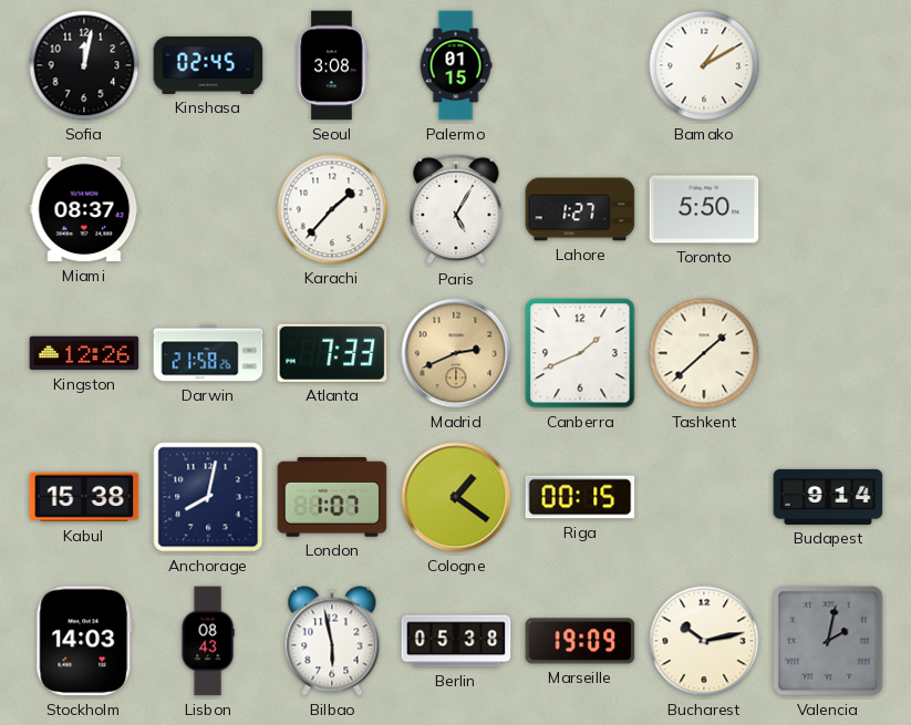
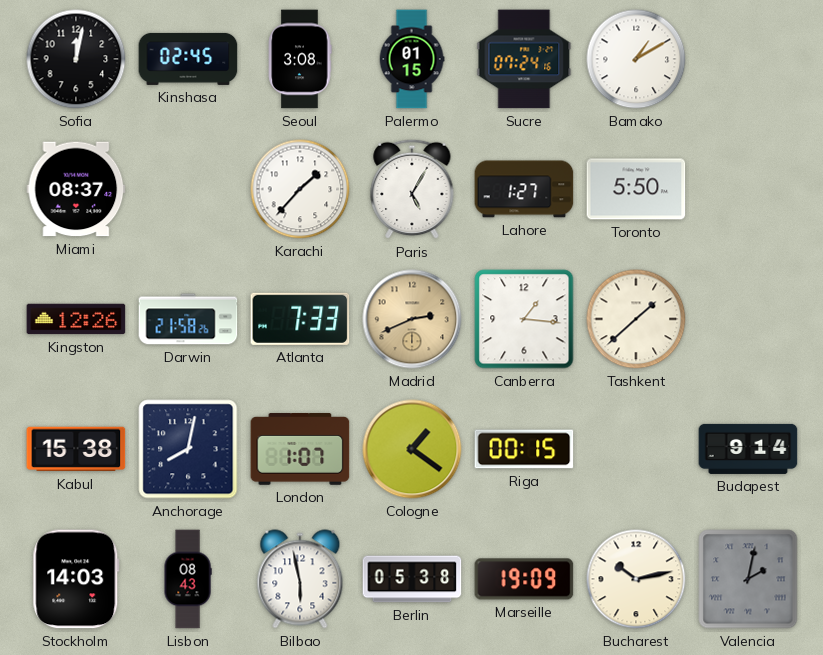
Sucre: none -> 07:24
Canberra: 1:41 -> 1:16
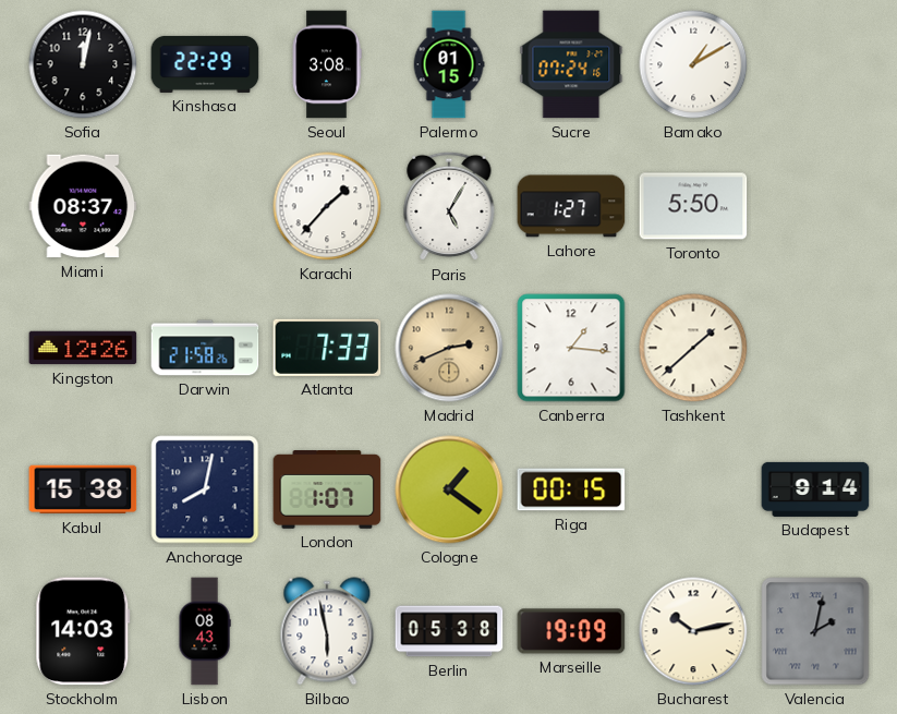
Kinshasa: 02:45 -> 22:29
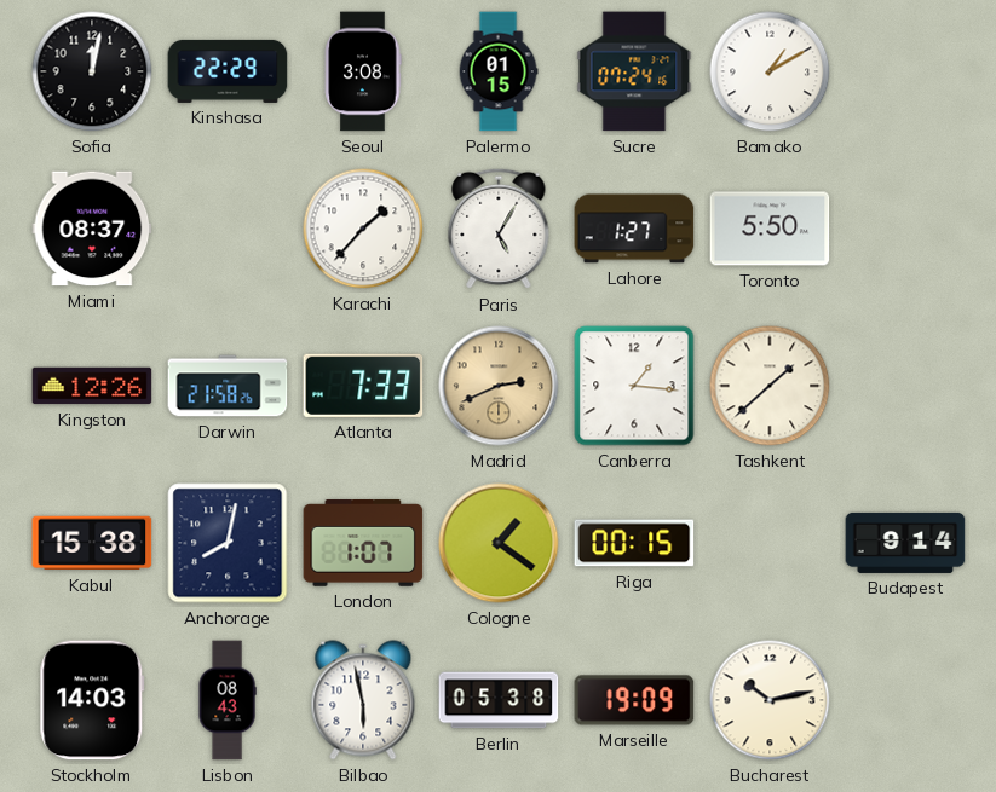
Valencia: 2:02 -> none
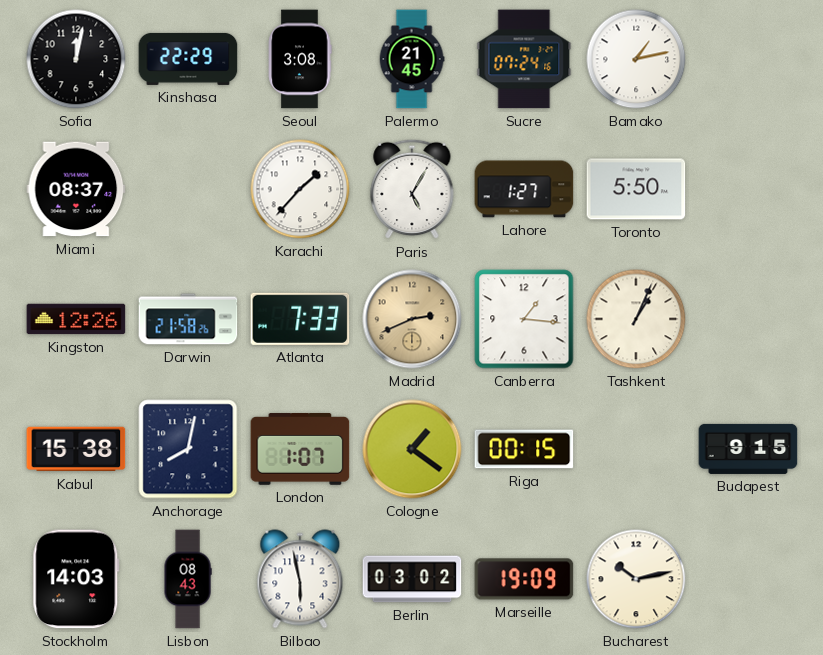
Palermo: 01:15 -> 21:45
Bamako: 1:10 -> 1:13
Tashkent: 1:38 -> 1:04
Budapest: 9:14 -> 9:15
Berlin: 05:38 -> 03:02
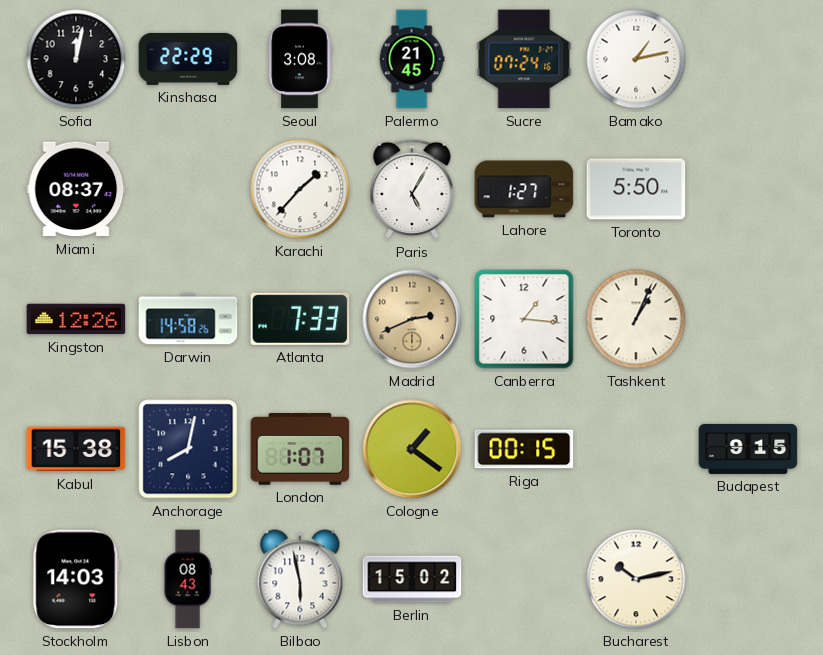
Darwin: 21:58 -> 14:58
Berlin: 03:02 -> 15:02
Marseille: 19:09 -> none
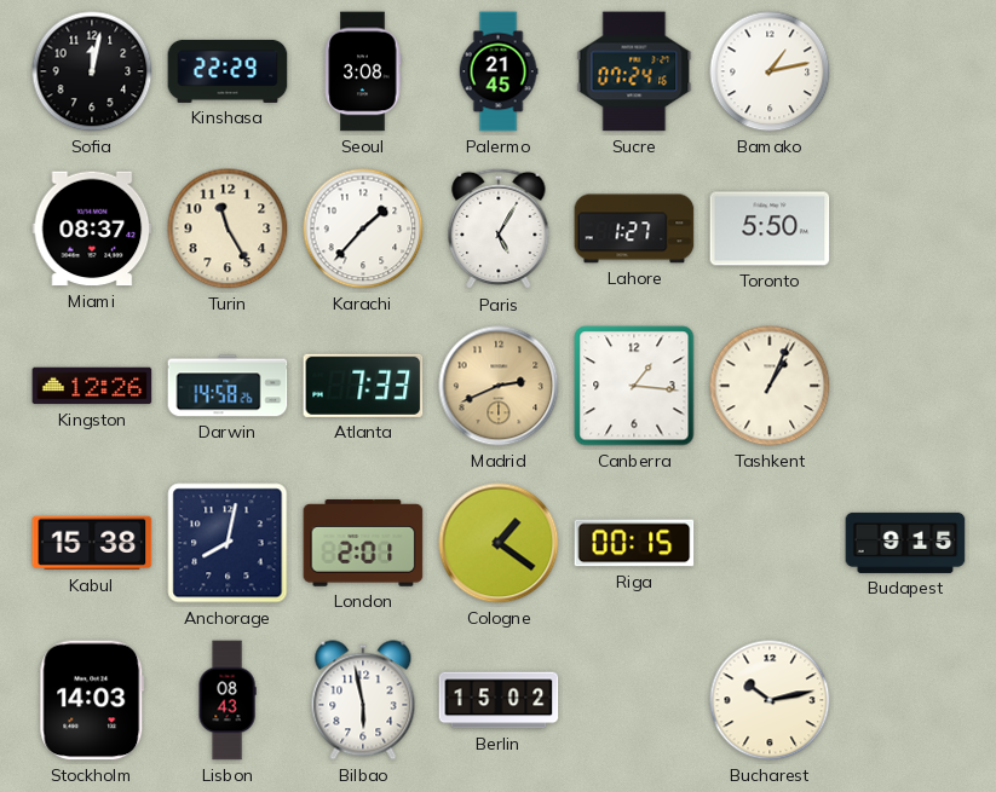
Turin: none -> 11:25
London: 1:07 -> 2:01
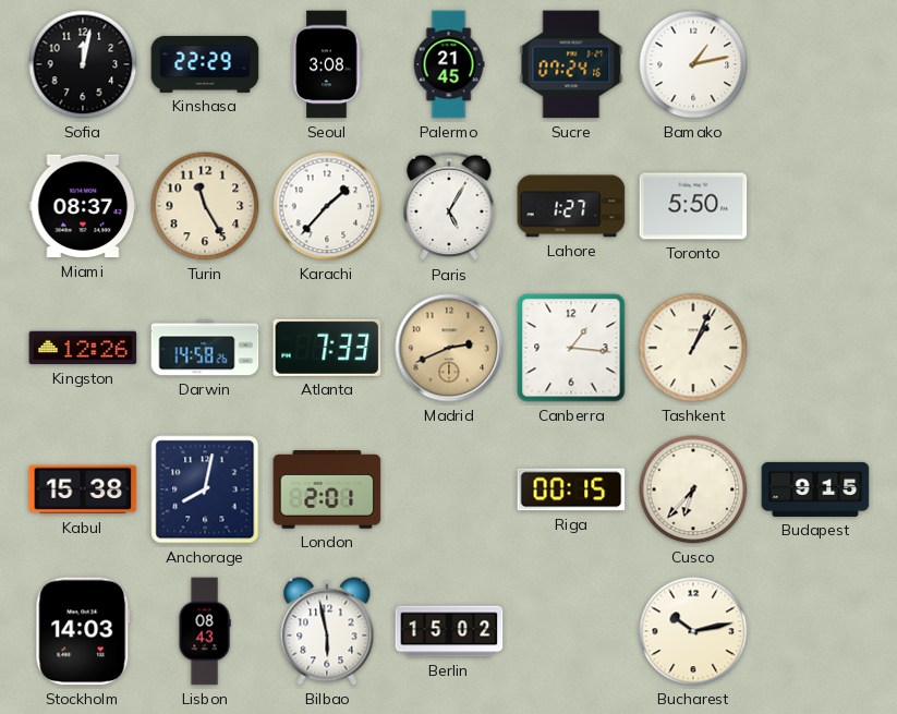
Cologne: 1:21 -> none
Cusco: none -> 6:37
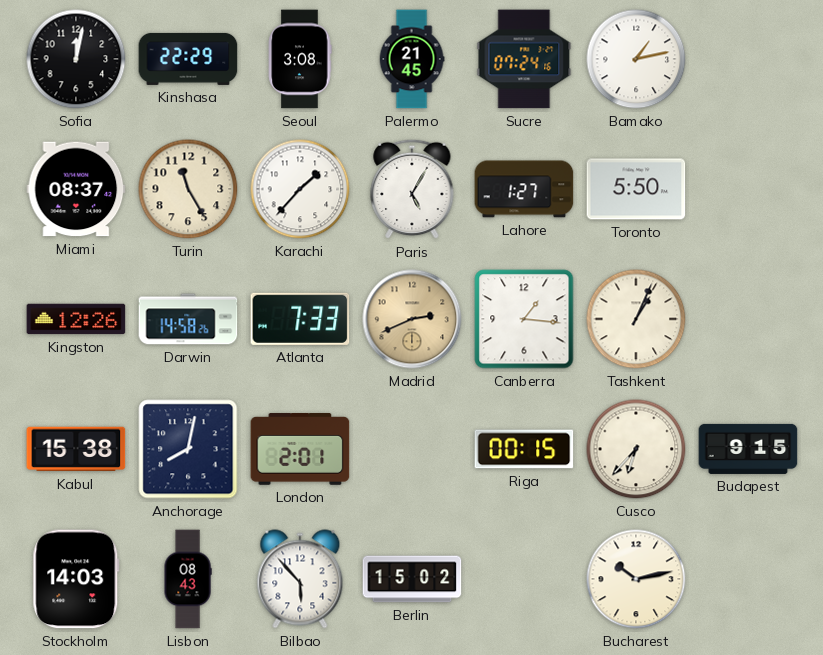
Bilbao: 5:58 -> 5:53
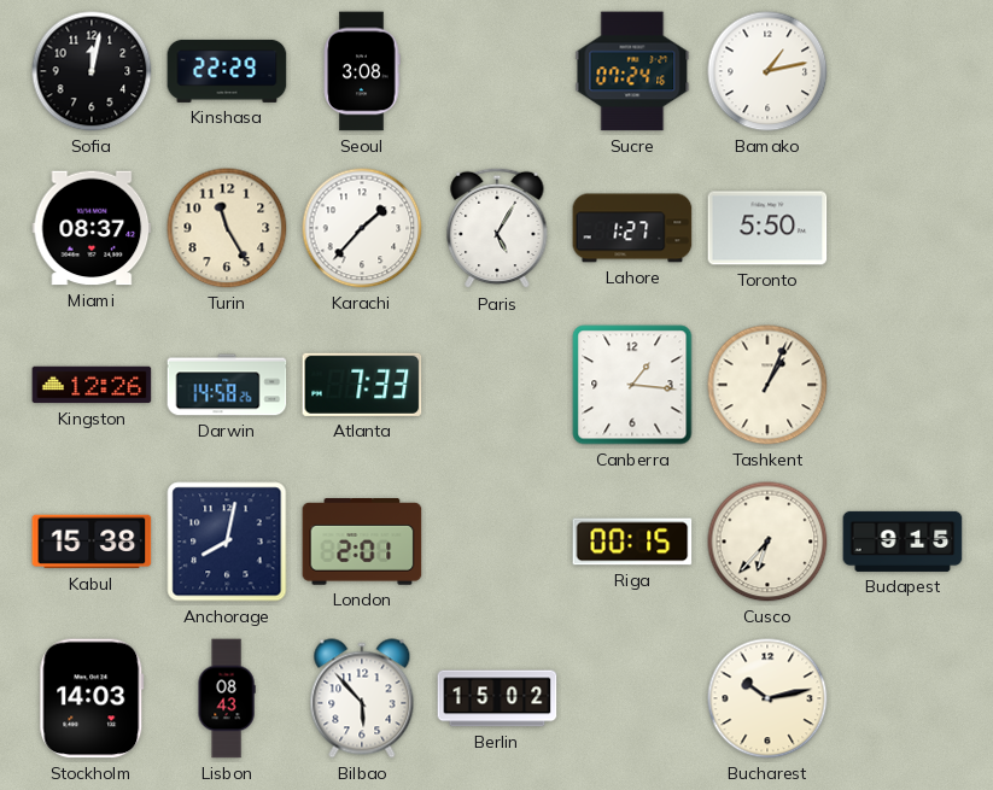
Palermo: 21:45 -> none
Madrid: 2:41 -> none
